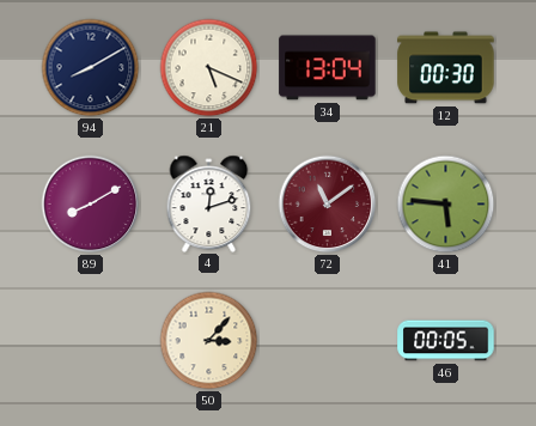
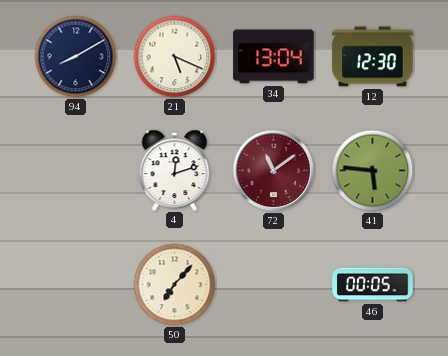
12: 00:30 -> 12:30
89: 8:10 -> none
50: 3:07 -> 7:07
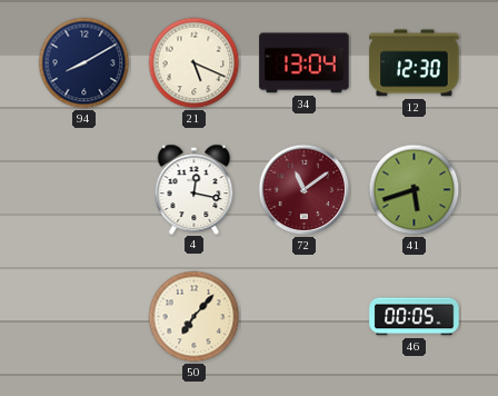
4: 12:12 -> 12:17
41: 5:46 -> 5:42
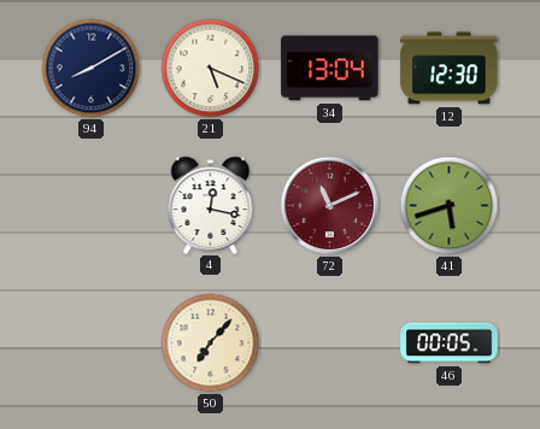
72: 11:09 -> 11:11
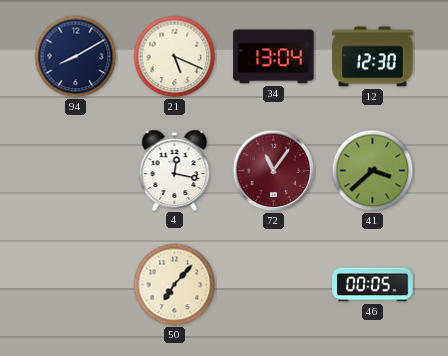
72: 11:11 -> 11:06
41: 5:42 -> 3:38
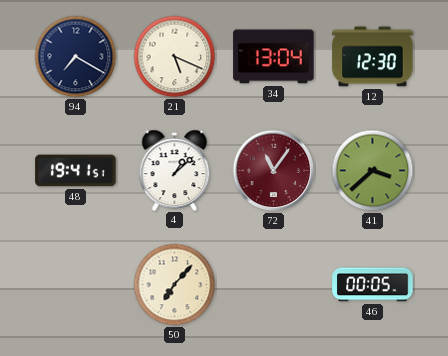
94: 8:10 -> 7:20
48: none -> 19:41
4: 12:17 -> 1:08
